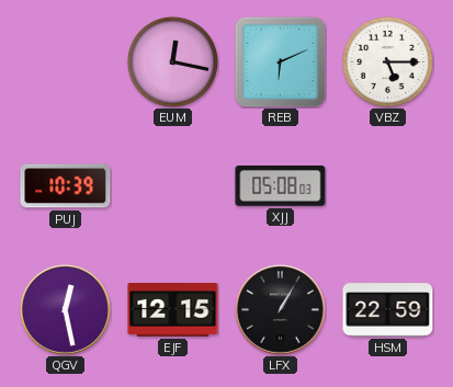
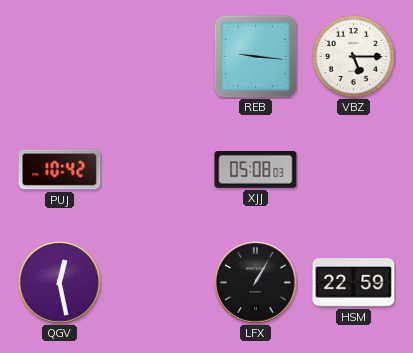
EUM: 12:17 -> none
REB: 6:11 -> 9:16
PUJ: 10:39 -> 10:42
EJF: 12:15 -> none
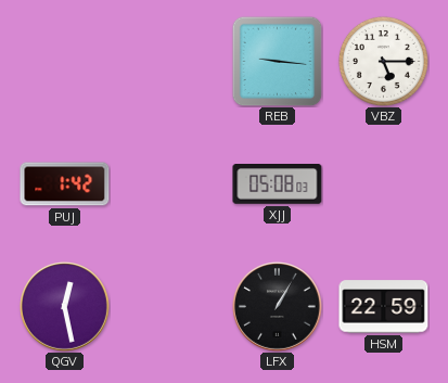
PUJ: 10:42 -> 1:42
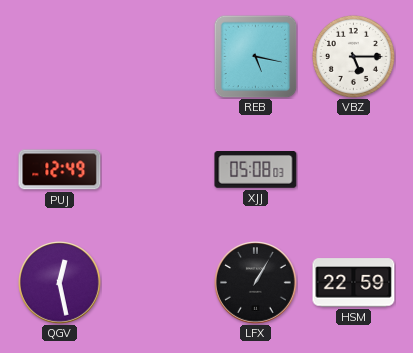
REB: 9:16 -> 5:17
PUJ: 1:42 -> 12:49
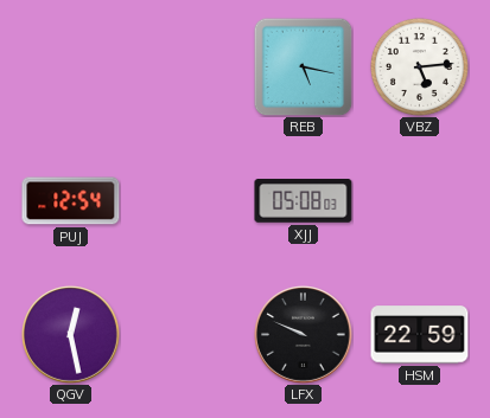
VBZ: 5:15 -> 5:14
PUJ: 12:49 -> 12:54
LFX: 1:05 -> 9:49
